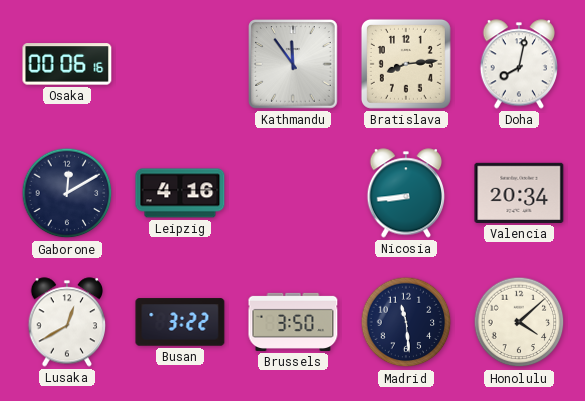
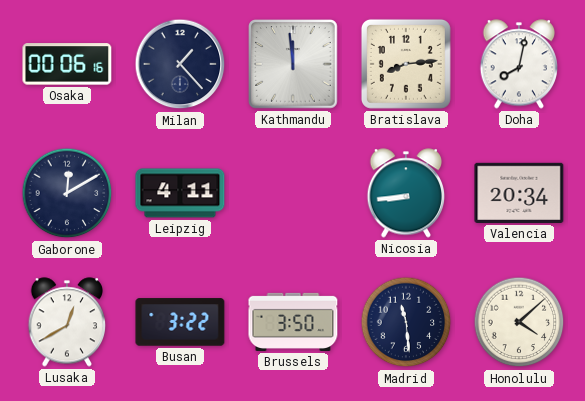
Milan: none -> 1:23
Kathmandu: 11:54 -> 11:59
Leipzig: 4:16 -> 4:11
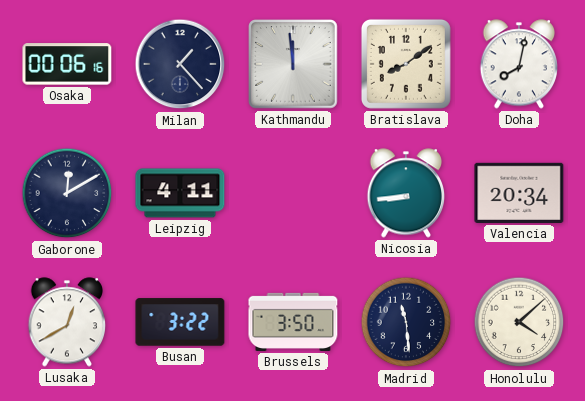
Bratislava: 8:14 -> 8:09
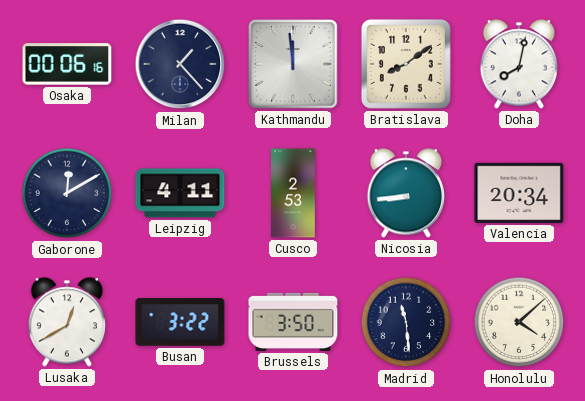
Cusco: none -> 2:53
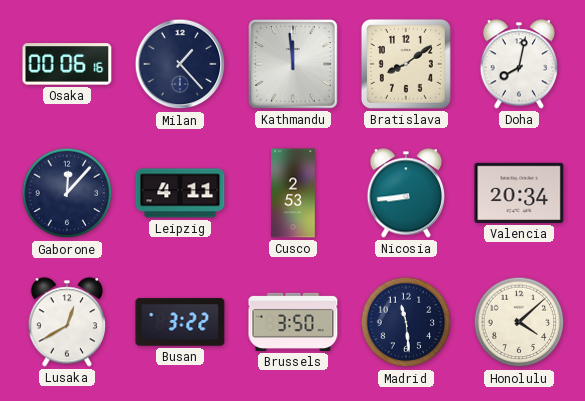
Gaborone: 12:10 -> 12:07
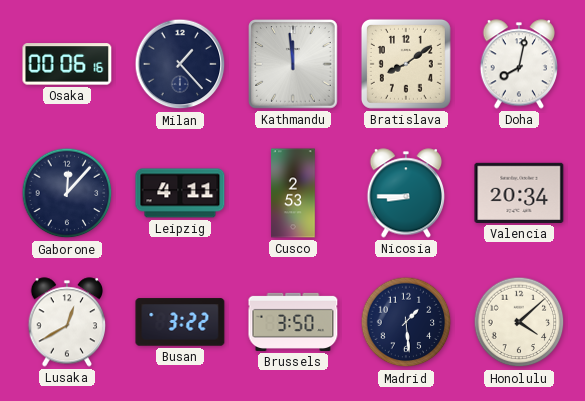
Nicosia: 8:44 -> 8:45
Madrid: 11:29 -> 1:29
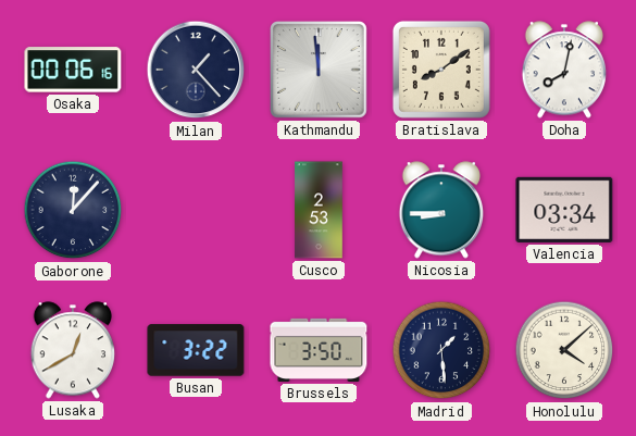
Leipzig: 4:11 -> none
Valencia: 20:34 -> 03:34
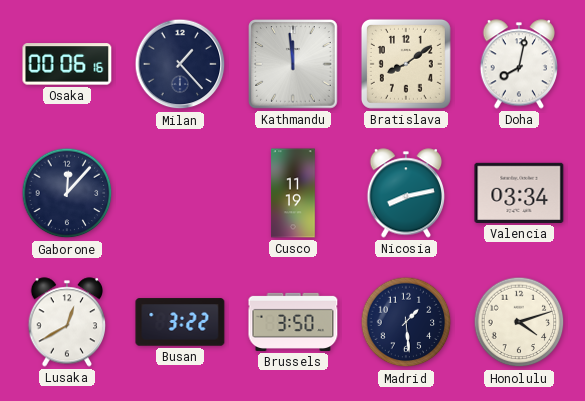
Cusco: 2:53 -> 11:19
Nicosia: 8:45 -> 8:13
Honolulu: 4:08 -> 4:12
